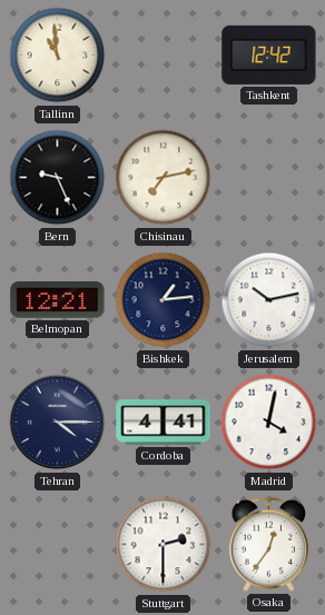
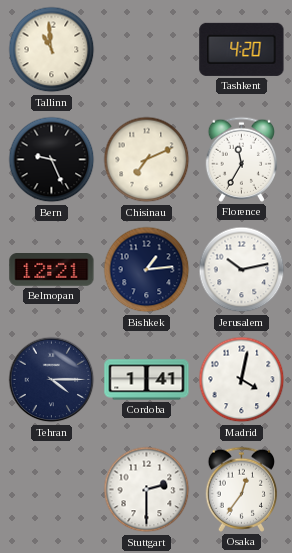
Tashkent: 12:42 -> 4:20
Chisinau: 7:13 -> 7:11
Florence: none -> 11:35
Cordoba: 4:41 -> 1:41
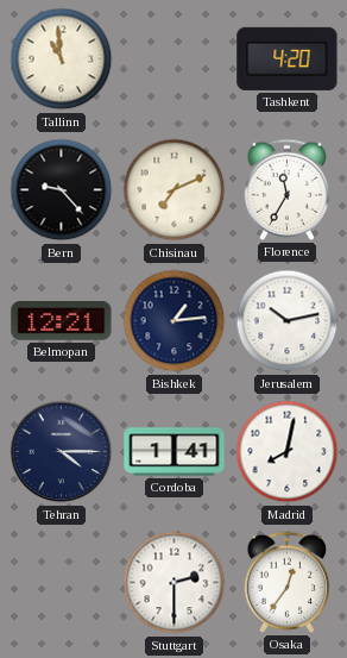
Bern: 9:26 -> 9:23
Madrid: 4:02 -> 8:02
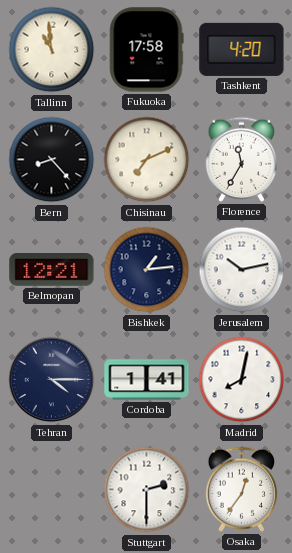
Fukuoka: none -> 17:58
Bern: 9:23 -> 8:23
